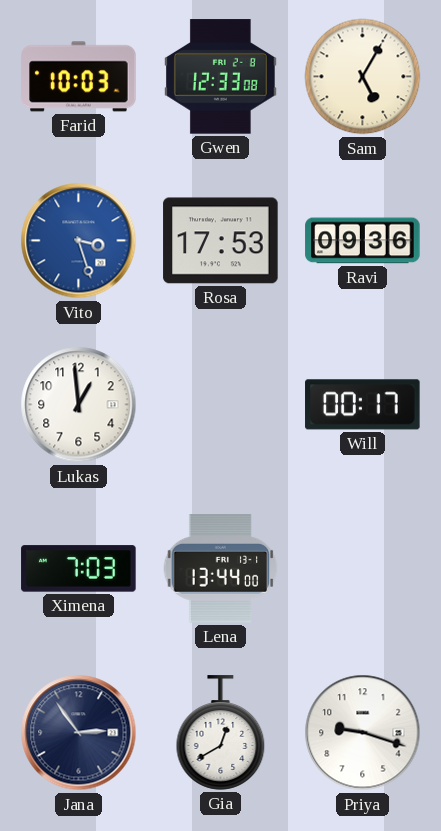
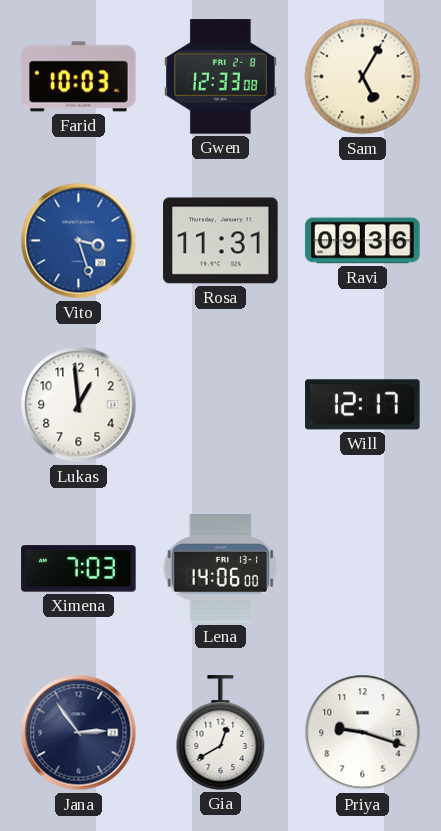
Rosa: 17:53 -> 11:31
Will: 00:17 -> 12:17
Lena: 13:44 -> 14:06
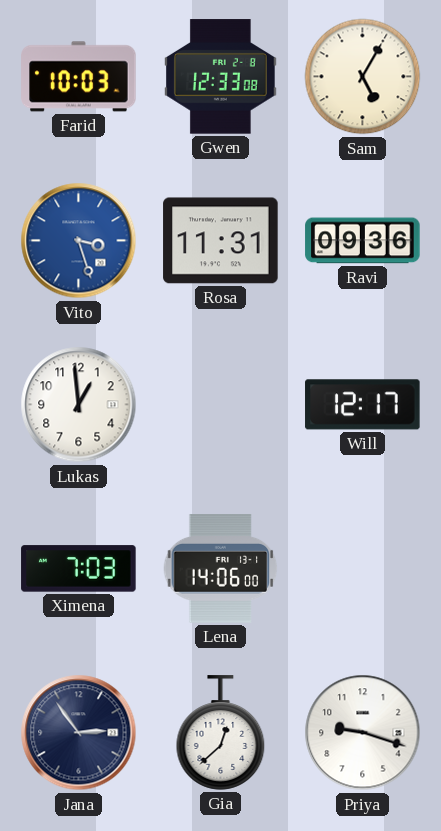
Gia: 12:40 -> 12:38
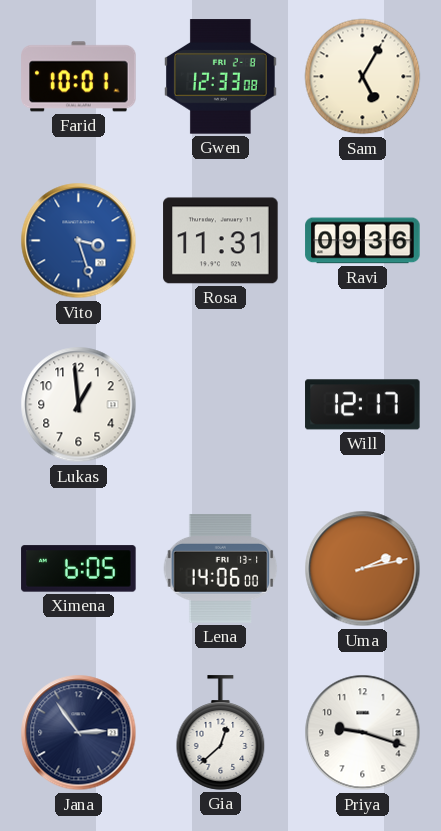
Farid: 10:03 -> 10:01
Ximena: 7:03 -> 6:05
Uma: none -> 2:13
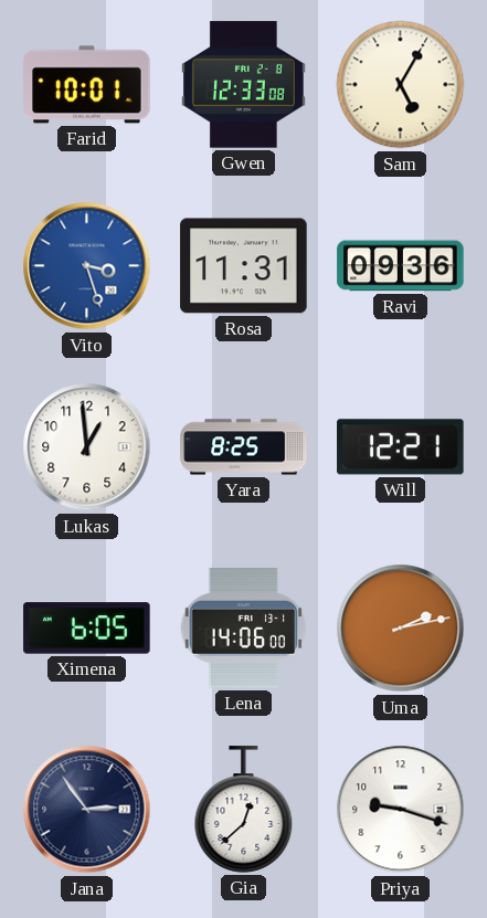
Yara: none -> 8:25
Will: 12:17 -> 12:21
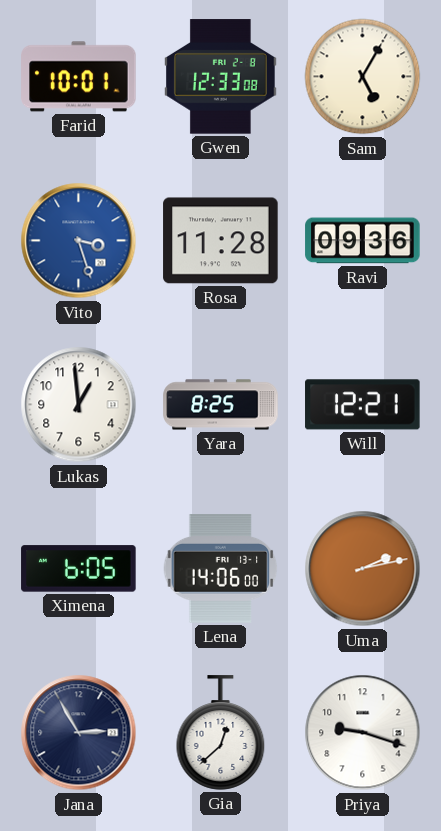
Rosa: 11:31 -> 11:28
Jana: 2:54 -> 2:55
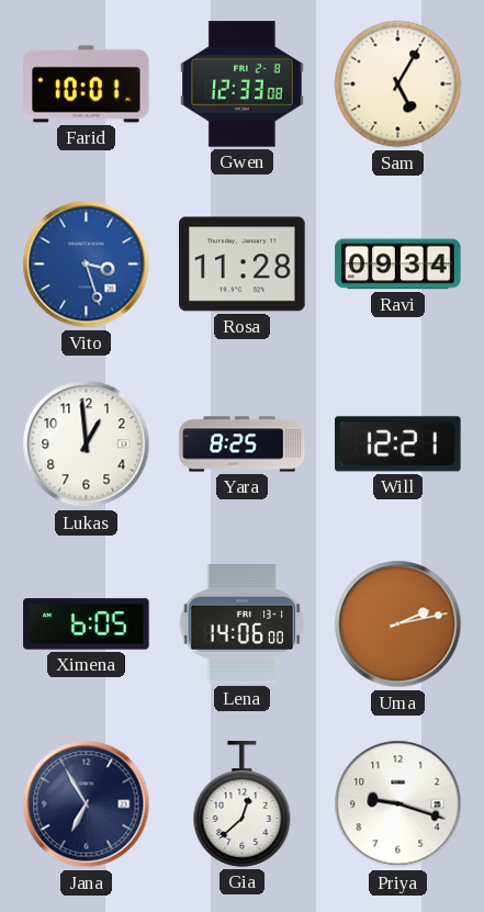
Ravi: 09:36 -> 09:34
Jana: 2:55 -> 6:55
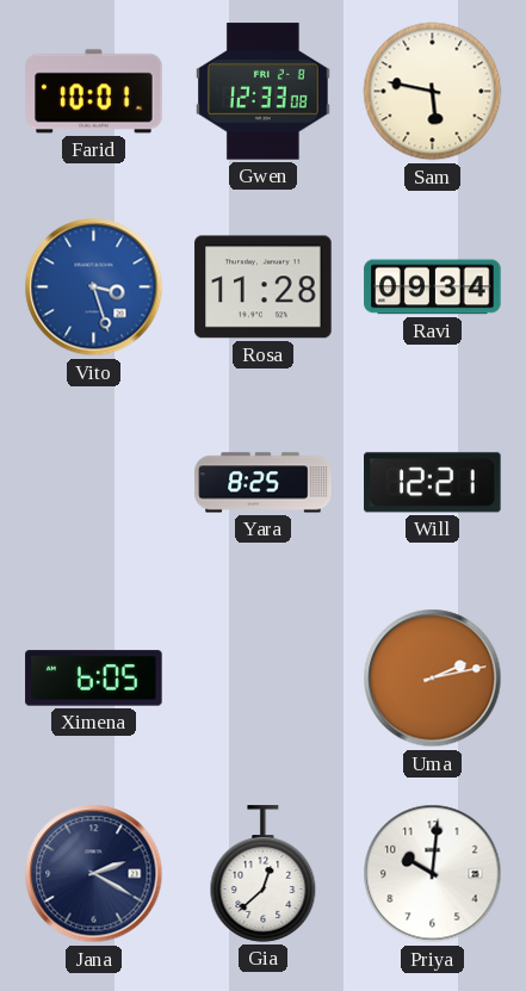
Sam: 5:05 -> 5:47
Lukas: 12:59 -> none
Lena: 14:06 -> none
Jana: 6:55 -> 2:20
Priya: 9:18 -> 10:01
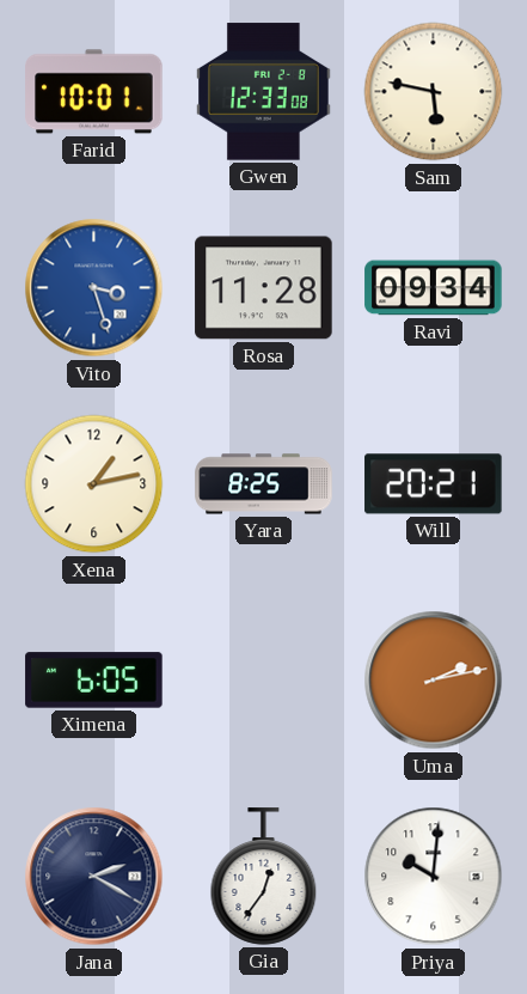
Xena: none -> 1:13
Will: 12:21 -> 20:21
Gia: 12:38 -> 12:36
